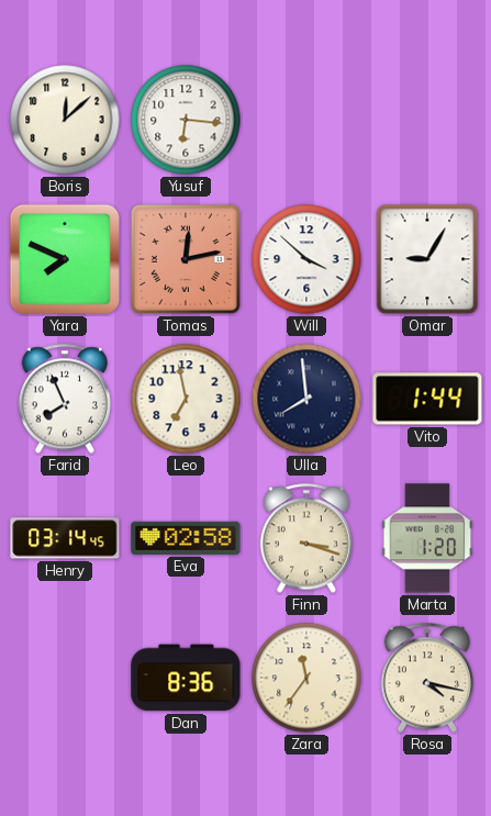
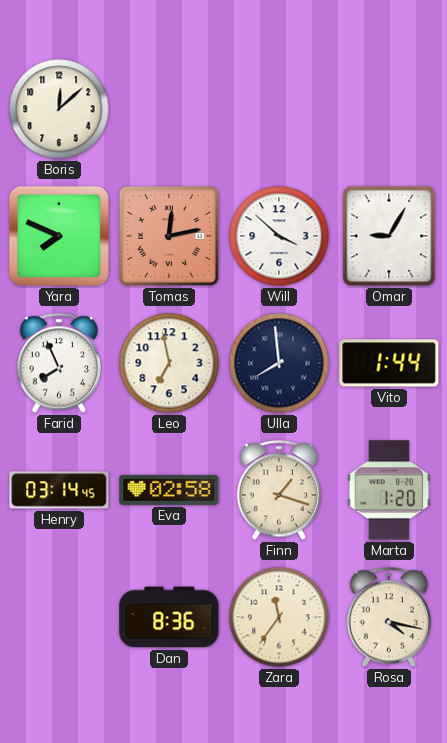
Yusuf: 6:16 -> none
Finn: 3:18 -> 1:18
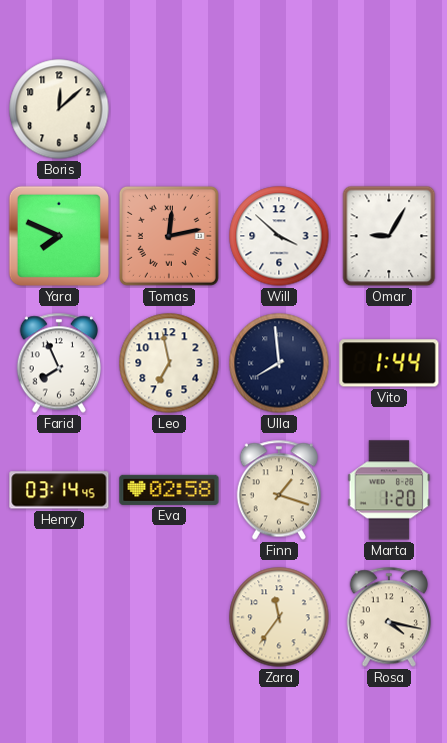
Dan: 8:36 -> none
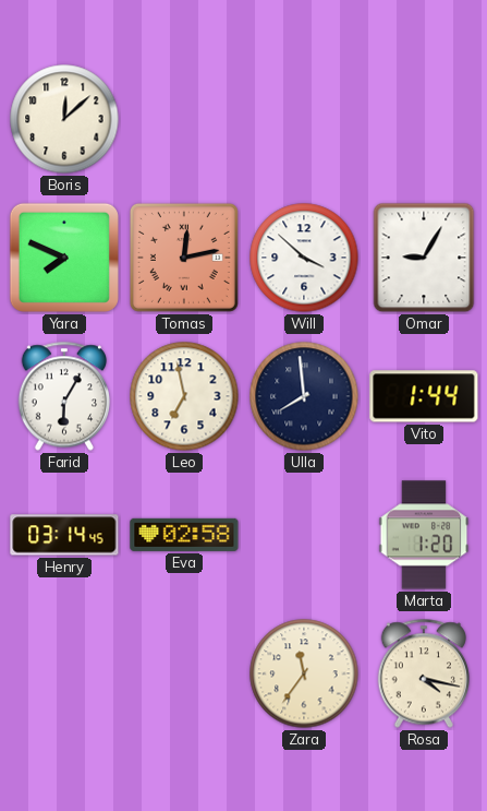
Farid: 7:56 -> 6:05
Finn: 1:18 -> none
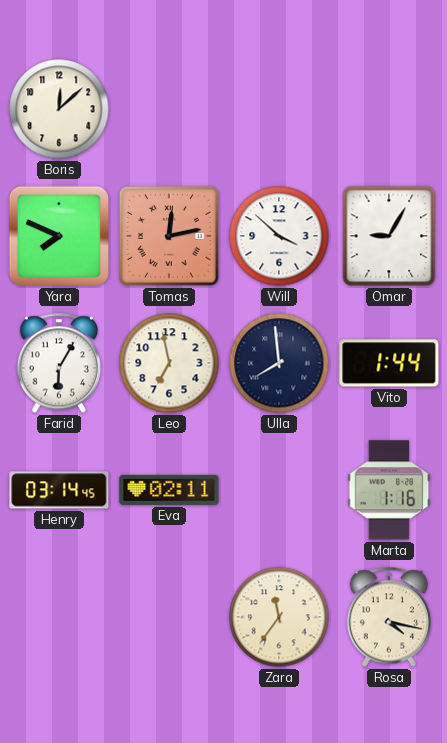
Eva: 02:58 -> 02:11
Marta: 1:20 -> 1:16
